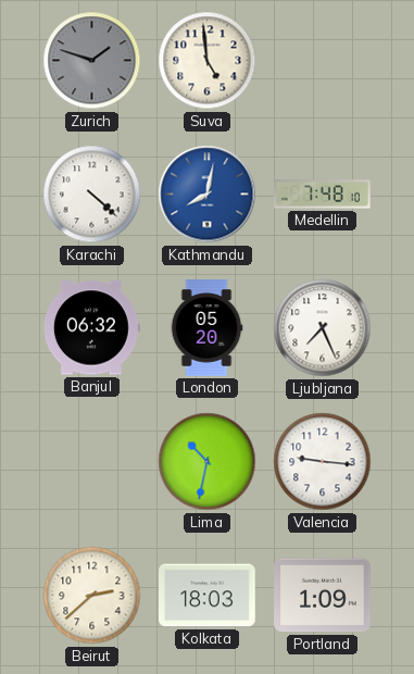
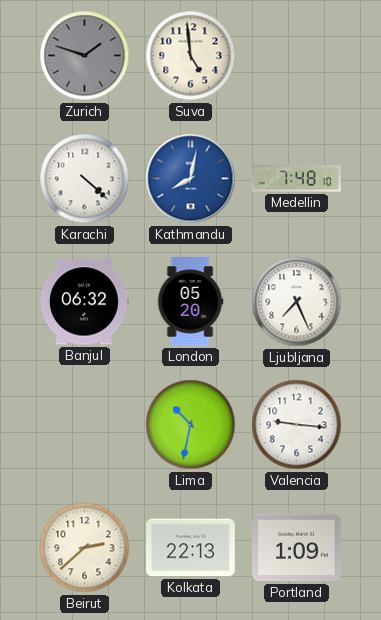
Kolkata: 18:03 -> 22:13
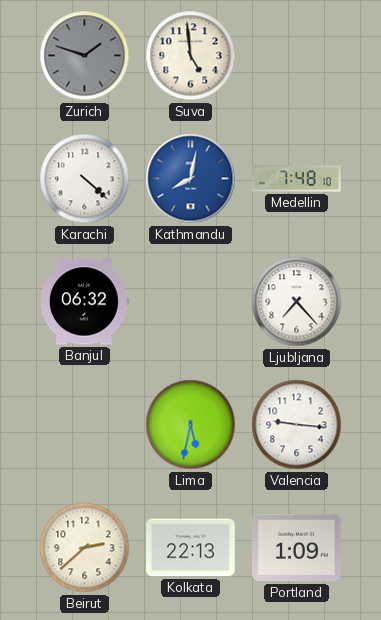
London: 05:20 -> none
Ljubljana: 7:26 -> 7:23
Lima: 10:32 -> 5:32
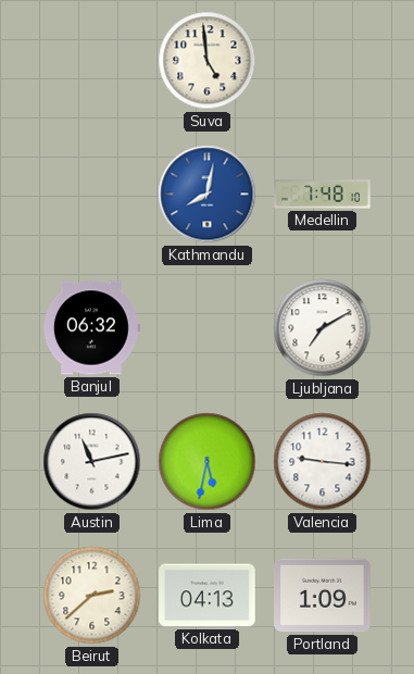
Zurich: 1:48 -> none
Karachi: 4:22 -> none
Ljubljana: 7:23 -> 7:10
Austin: none -> 11:13
Kolkata: 22:13 -> 04:13
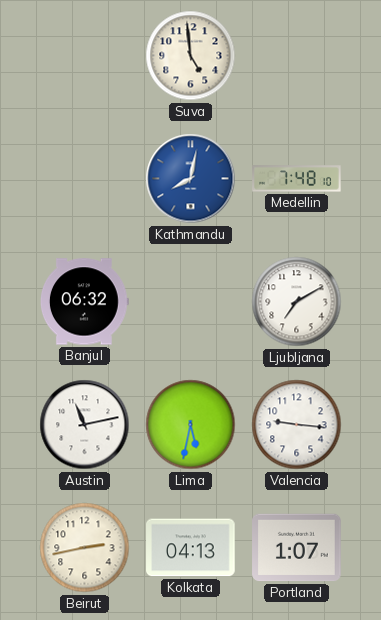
Beirut: 2:38 -> 2:43
Portland: 1:09 -> 1:07
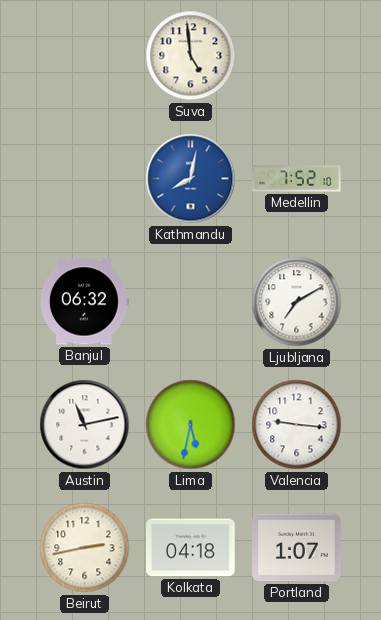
Medellin: 7:48 -> 7:52
Kolkata: 04:13 -> 04:18
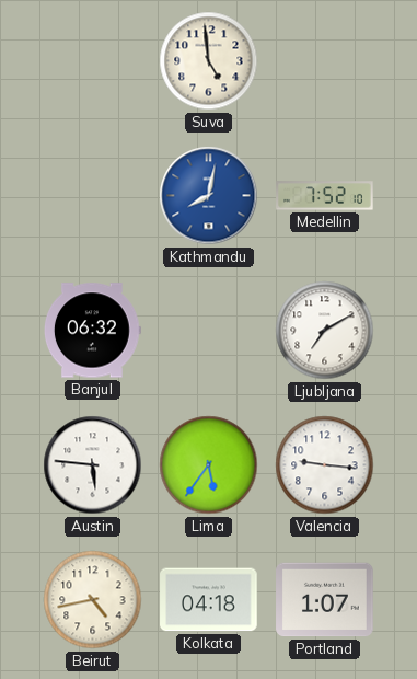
Austin: 11:13 -> 5:46
Lima: 5:32 -> 5:36
Beirut: 2:43 -> 4:43
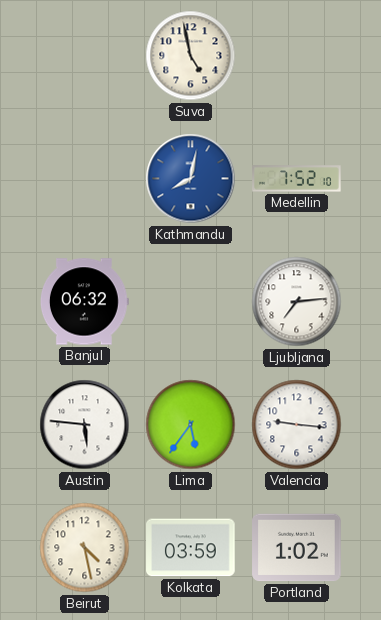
Suva: 4:59 -> 4:58
Ljubljana: 7:10 -> 7:14
Beirut: 4:43 -> 4:28
Kolkata: 04:18 -> 03:59
Portland: 1:07 -> 1:02
